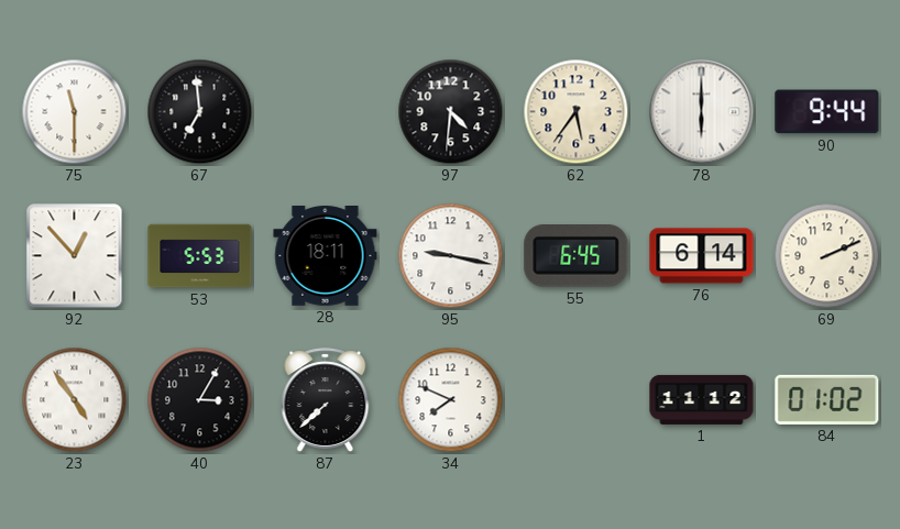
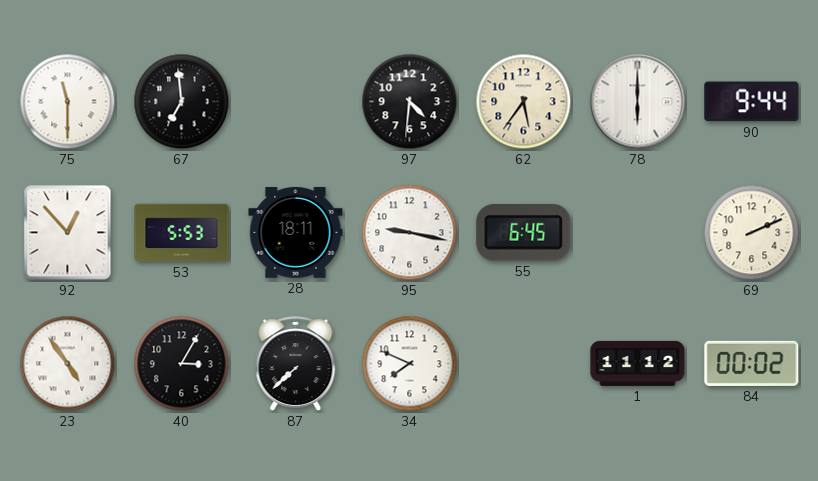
76: 6:14 -> none
84: 01:02 -> 00:02
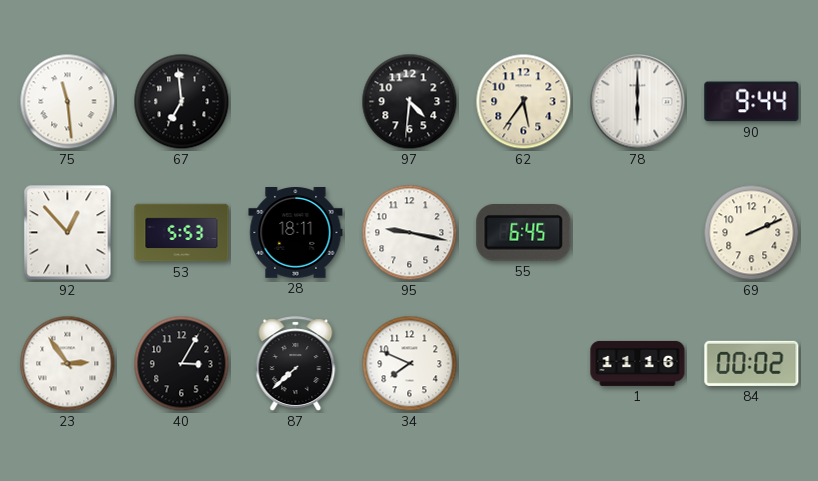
75: 11:30 -> 11:29
23: 4:54 -> 2:54
1: 11:12 -> 11:16
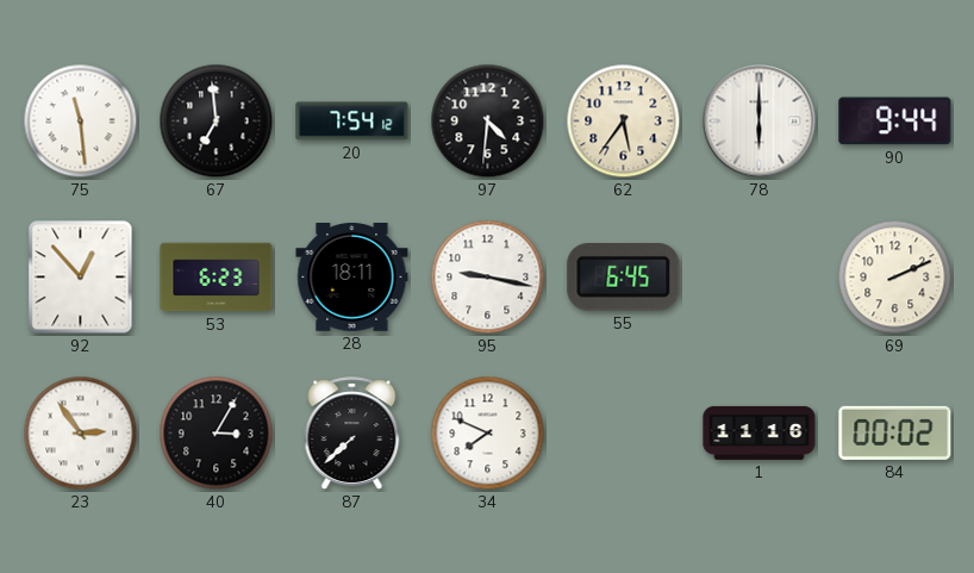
20: none -> 7:54
53: 5:53 -> 6:23
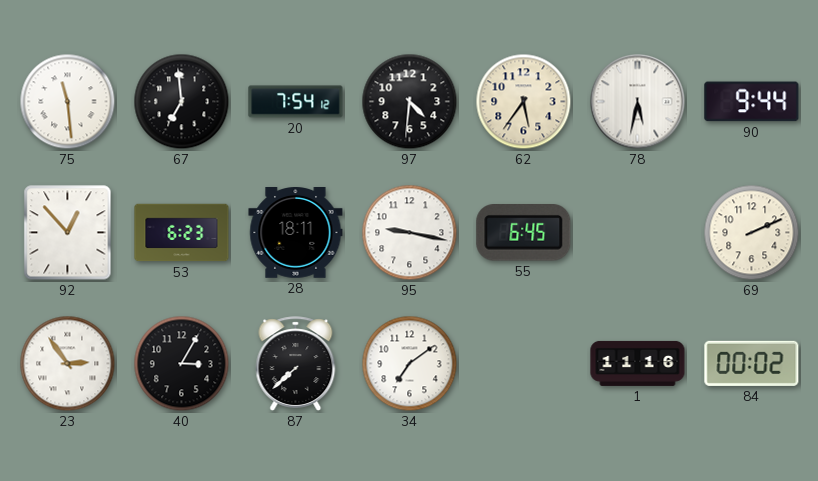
78: 6:00 -> 5:32
34: 7:49 -> 7:09
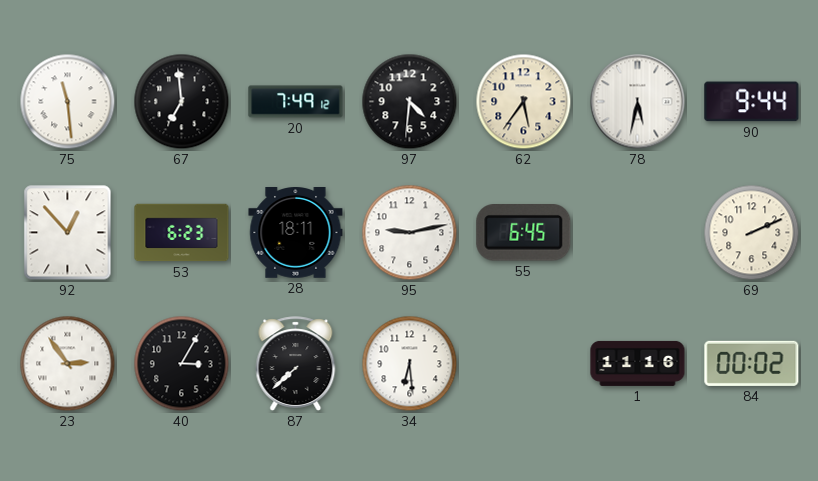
20: 7:54 -> 7:49
95: 9:17 -> 9:13
34: 7:09 -> 6:29
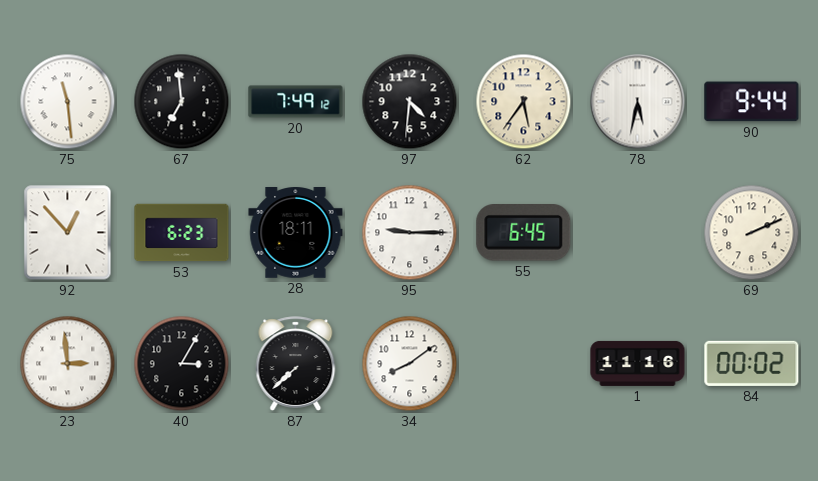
95: 9:13 -> 9:15
23: 2:54 -> 2:59
34: 6:29 -> 8:09
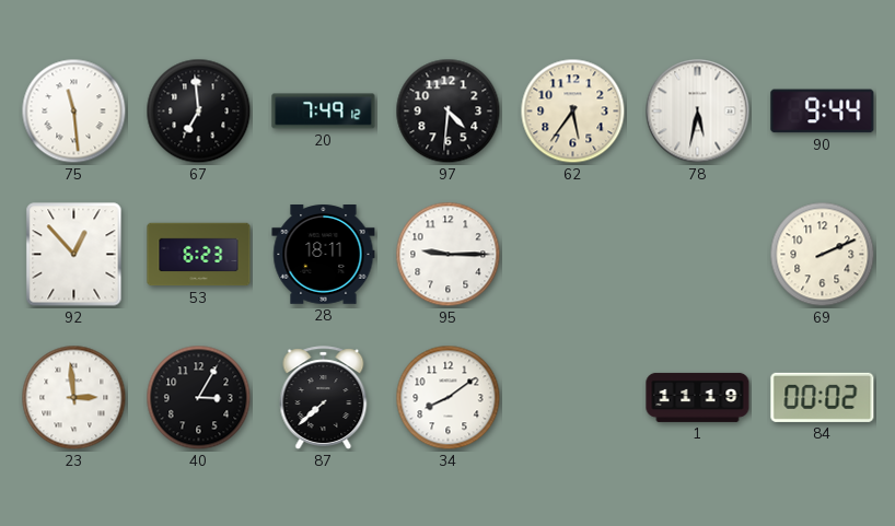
55: 6:45 -> none
1: 11:16 -> 11:19
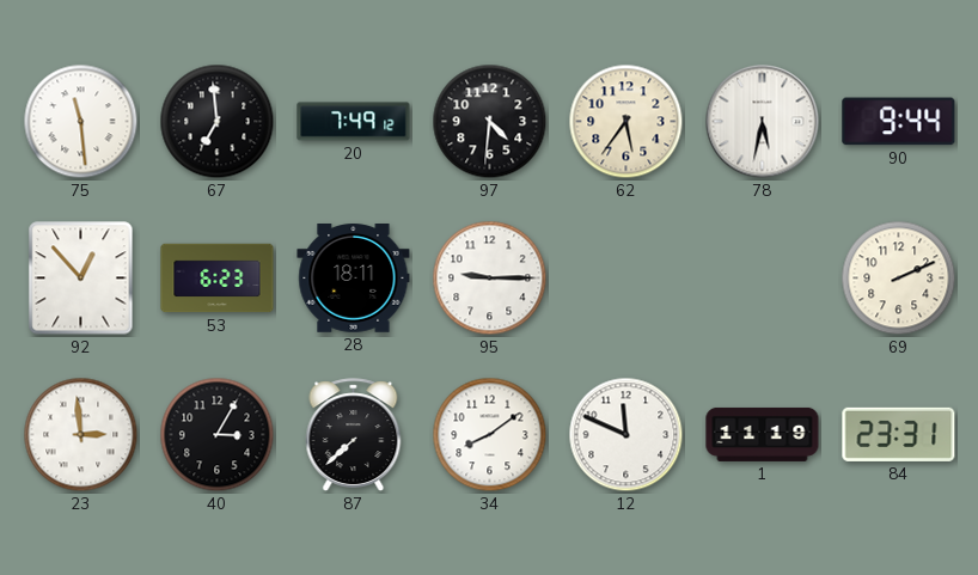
12: none -> 11:49
84: 00:02 -> 23:31
